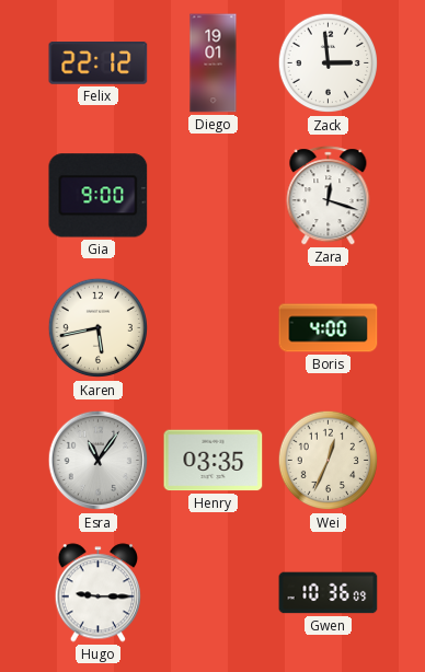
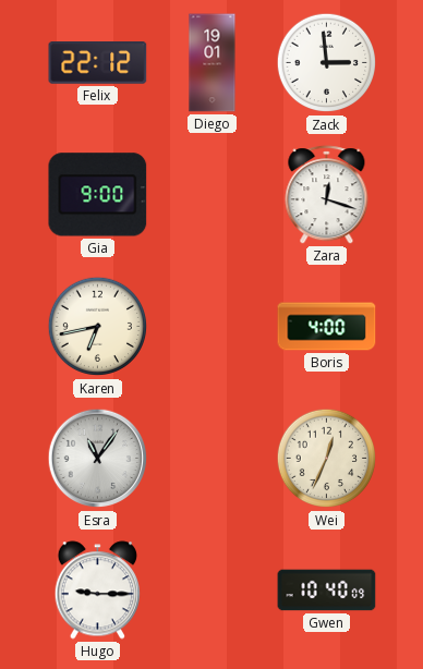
Karen: 5:43 -> 6:43
Henry: 03:35 -> none
Gwen: 10:36 -> 10:40
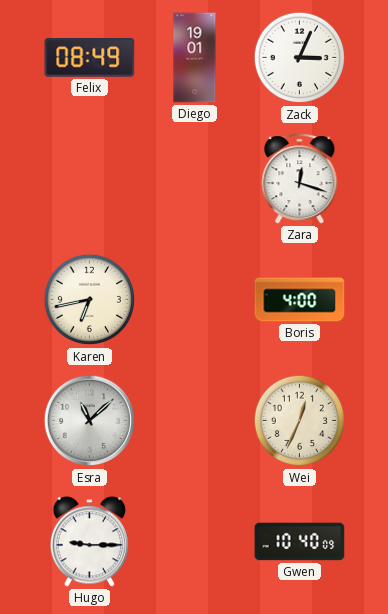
Felix: 22:12 -> 08:49
Zack: 2:59 -> 3:04
Gia: 9:00 -> none
Esra: 11:06 -> 11:08
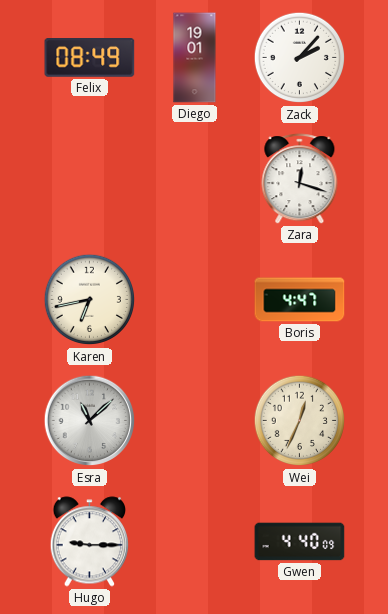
Zack: 3:04 -> 2:07
Boris: 4:00 -> 4:47
Gwen: 10:40 -> 4:40
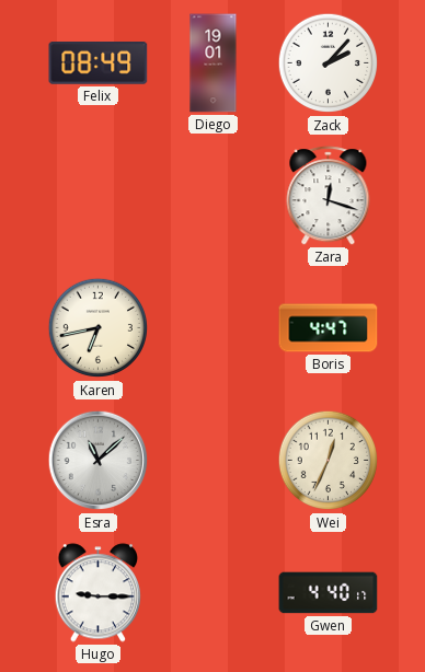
Gwen: 4:40:09 -> 4:40:17
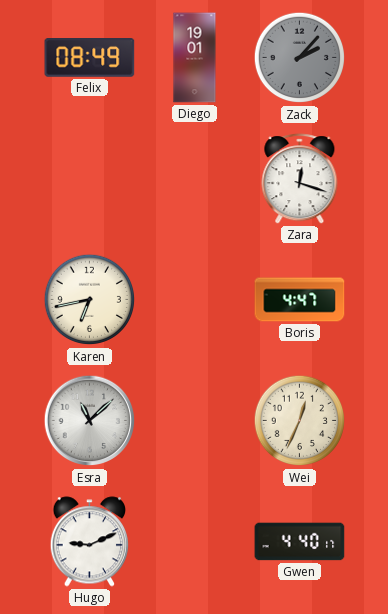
Zack dial: white -> grey
Hugo: 9:15 -> 9:11
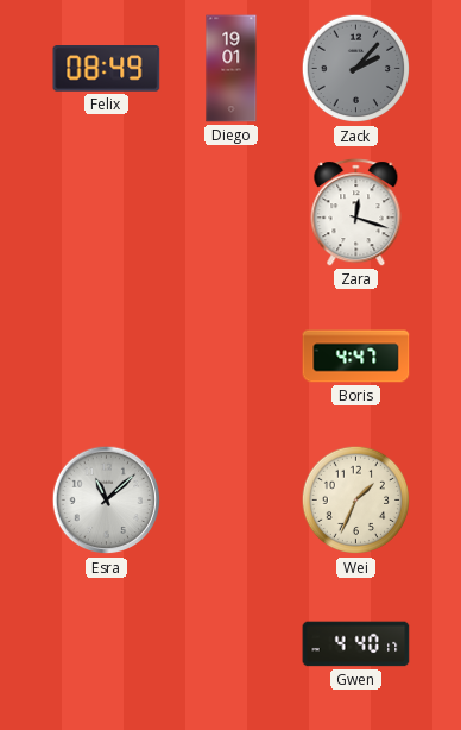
Karen: 6:43 -> none
Wei: 12:34 -> 1:34
Hugo: 9:11 -> none
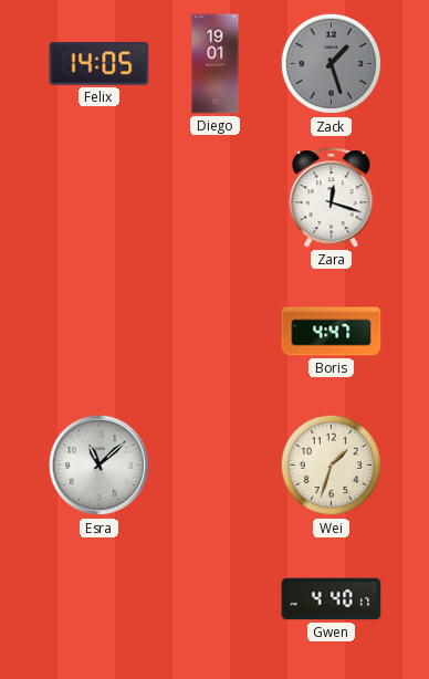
Felix: 08:49 -> 14:05
Zack: 2:07 -> 1:27
Wei: 1:34 -> 1:33
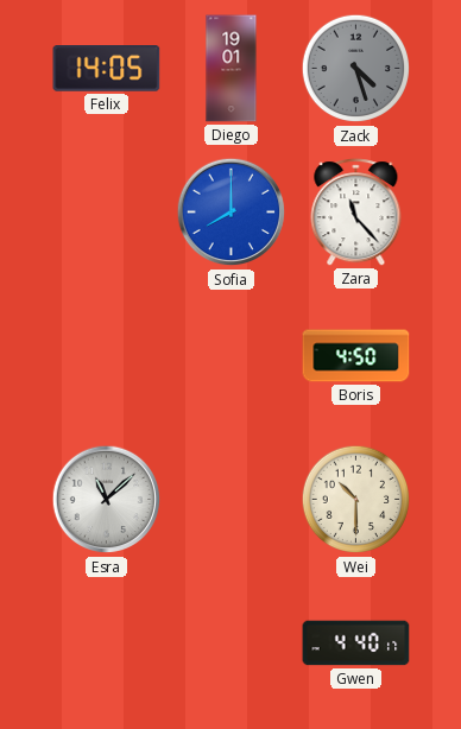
Zack: 1:27 -> 4:27
Sofia: none -> 8:00
Zara: 12:18 -> 11:23
Boris: 4:47 -> 4:50
Wei: 1:33 -> 10:30
